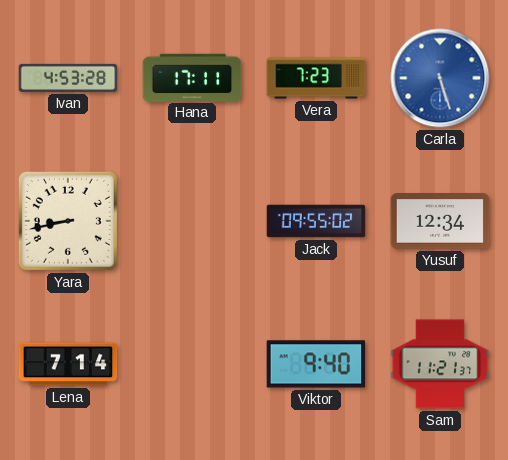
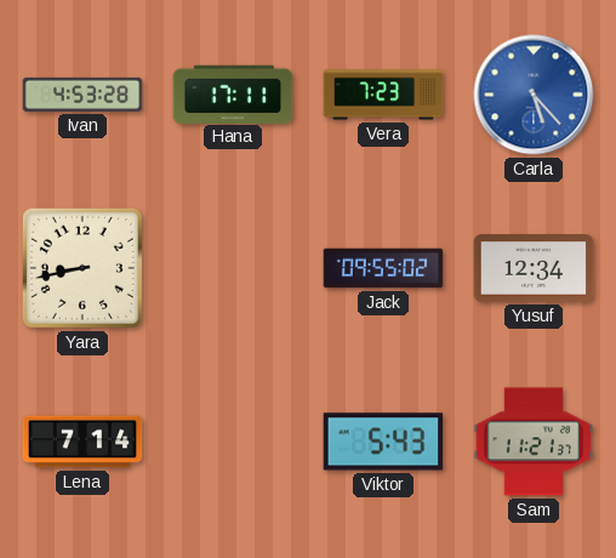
Carla: 5:27 -> 5:23
Viktor: 9:40 -> 5:43
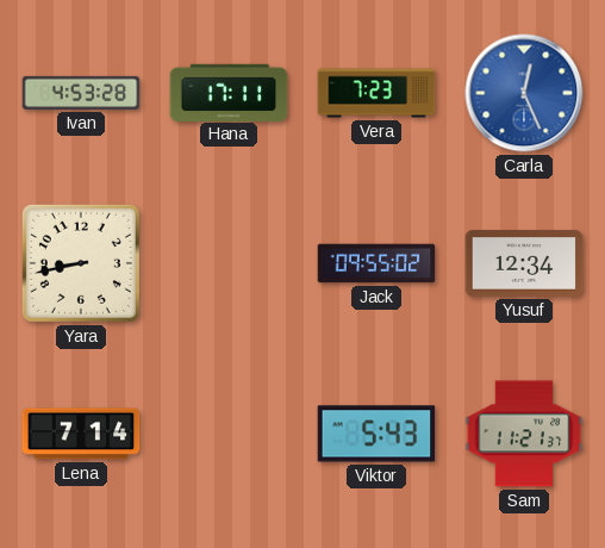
Carla: 5:23 -> 12:26
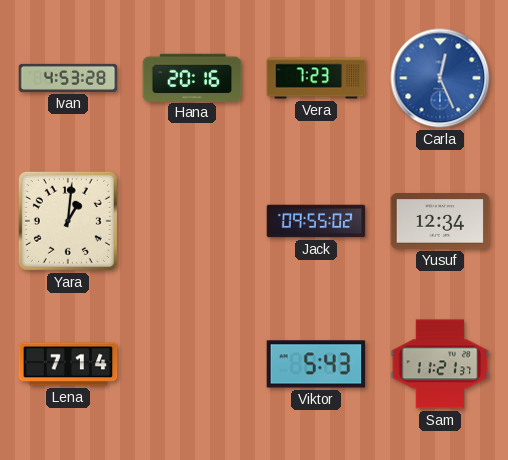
Hana: 17:11 -> 20:16
Yara: 8:43 -> 1:01
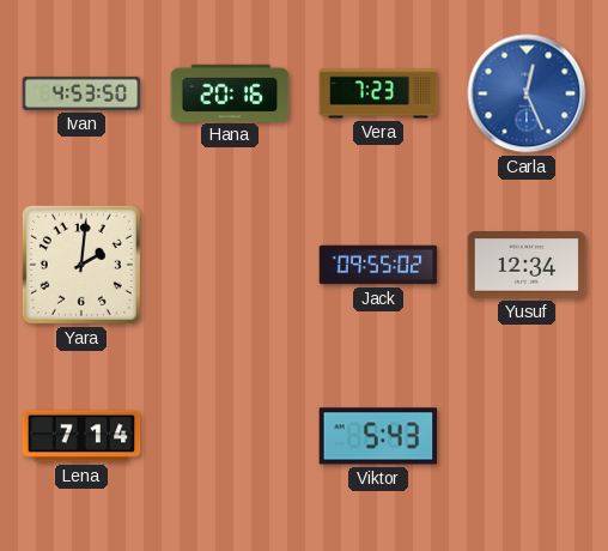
Ivan: 4:53:28 -> 4:53:50
Yara: 1:01 -> 2:01
Sam: 11:21 -> none
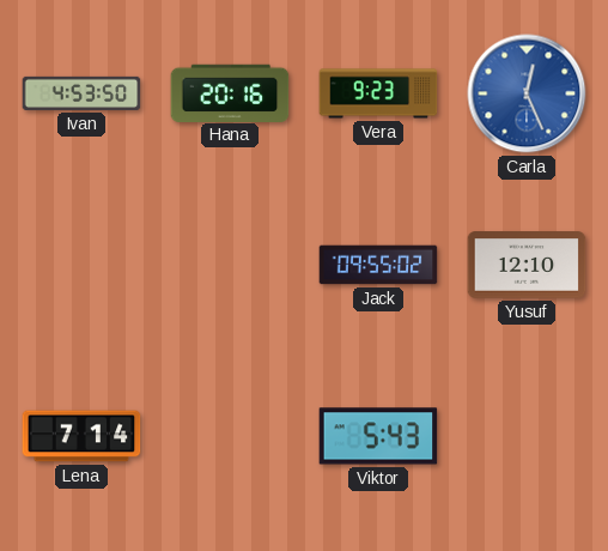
Vera: 7:23 -> 9:23
Yara: 2:01 -> none
Yusuf: 12:34 -> 12:10
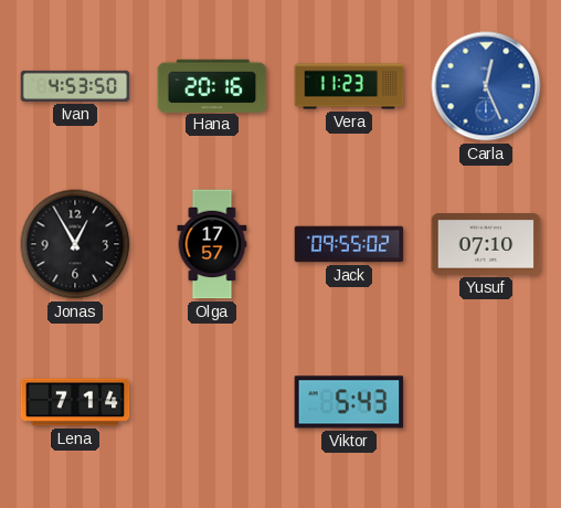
Vera: 9:23 -> 11:23
Jonas: none -> 12:55
Olga: none -> 17:57
Yusuf: 12:10 -> 07:10
